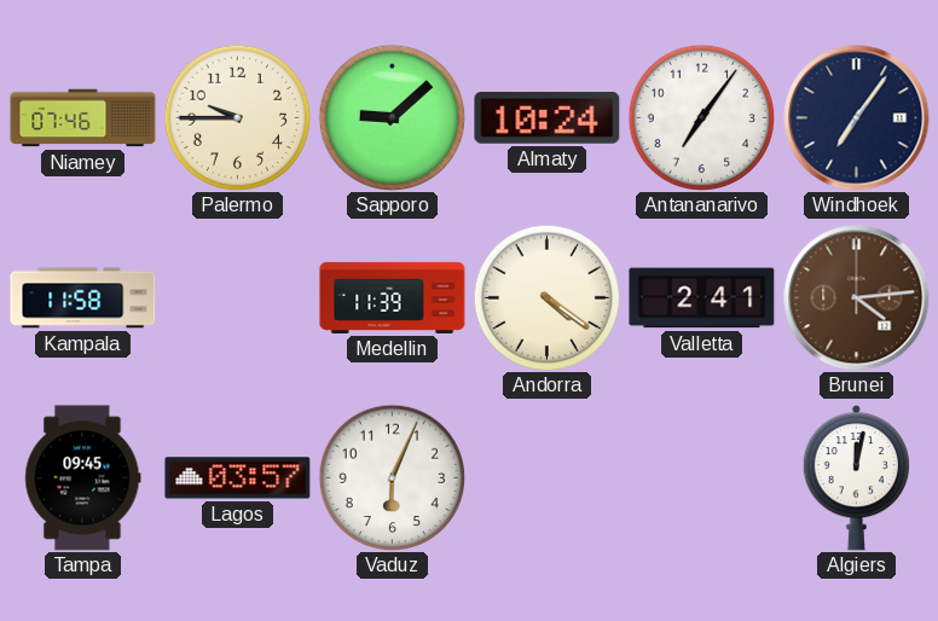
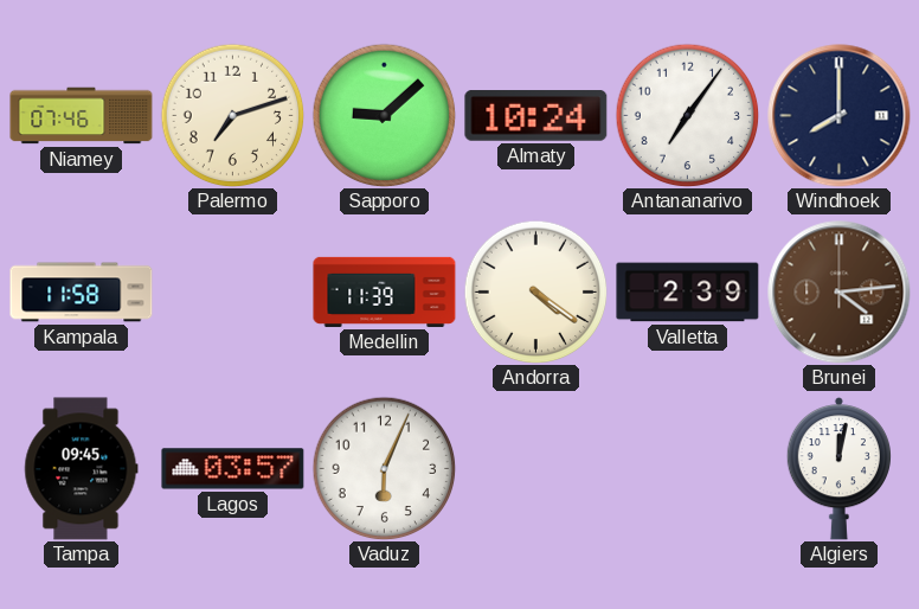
Palermo: 9:45 -> 7:12
Windhoek: 7:06 -> 8:00
Valletta: 2:41 -> 2:39
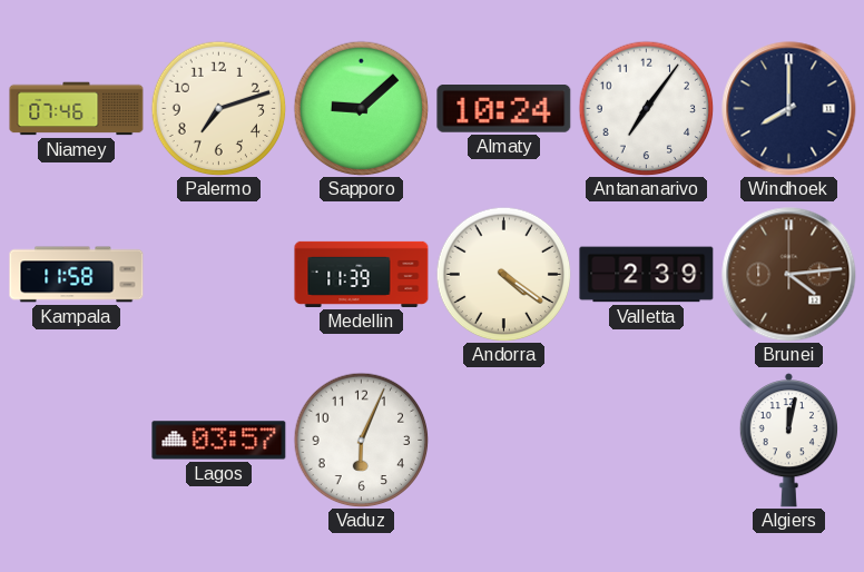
Tampa: 09:45 -> none
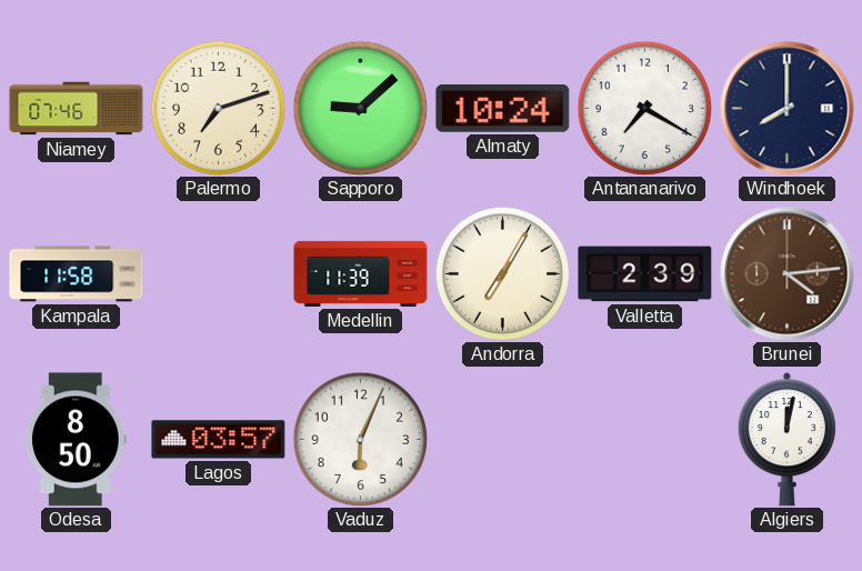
Antananarivo: 7:06 -> 7:20
Andorra: 4:21 -> 7:05
Odesa: none -> 8:50
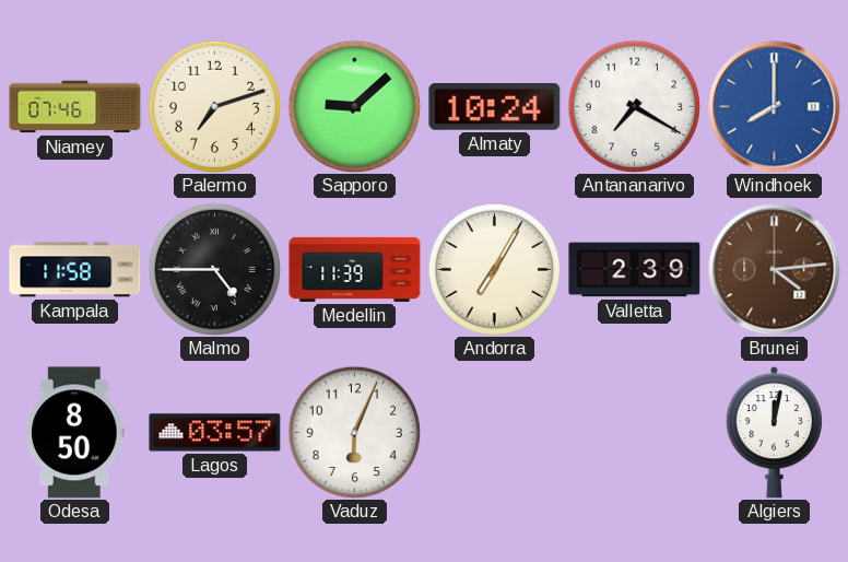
Windhoek dial: navy -> blue
Malmo: none -> 4:45
